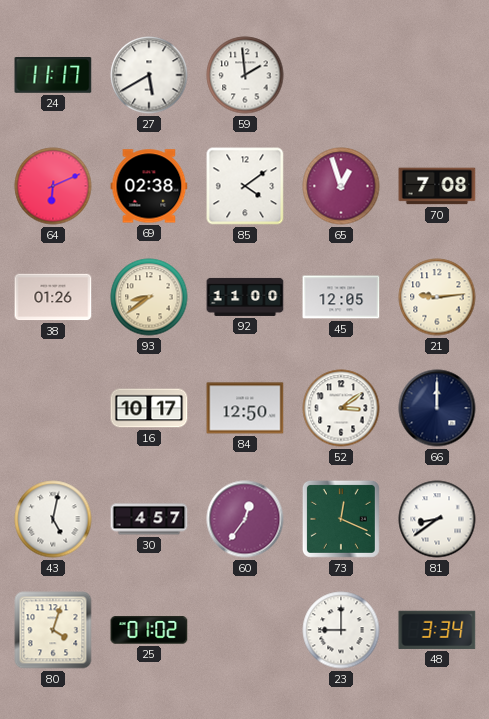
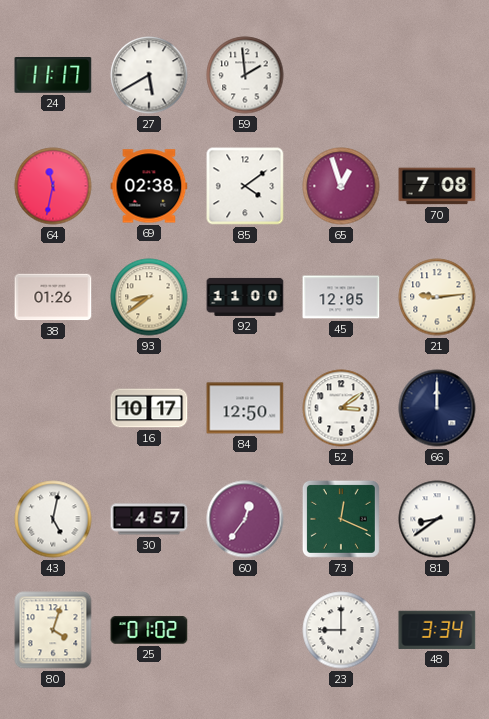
64: 6:11 -> 11:32
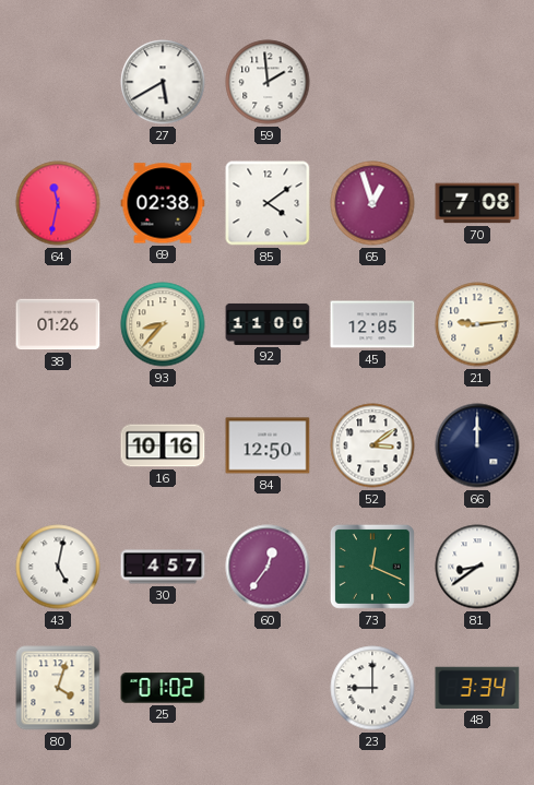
24: 11:17 -> none
93: 8:39 -> 8:37
16: 10:17 -> 10:16
